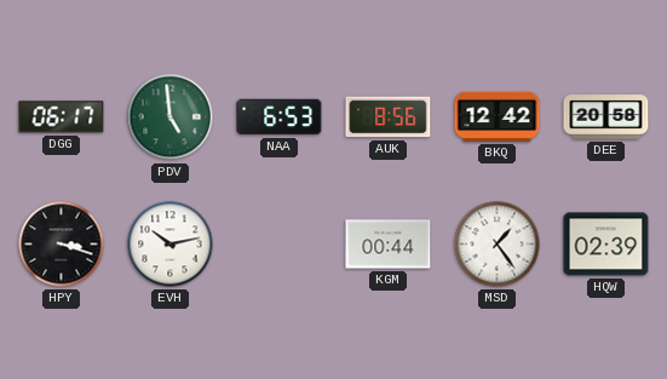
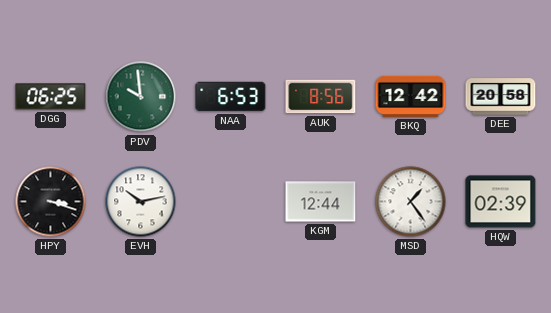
DGG: 06:17 -> 06:25
PDV: 4:59 -> 9:59
KGM: 00:44 -> 12:44
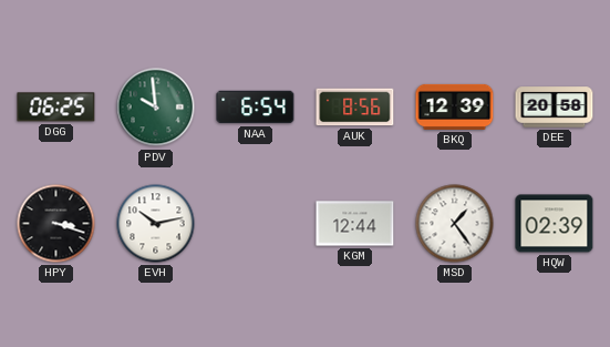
NAA: 6:53 -> 6:54
BKQ: 12:42 -> 12:39
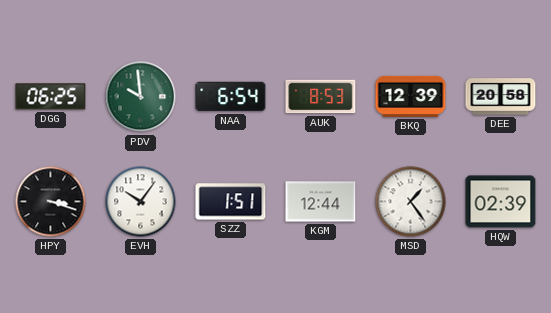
AUK: 8:56 -> 8:53
EVH: 10:13 -> 10:06
SZZ: none -> 1:51
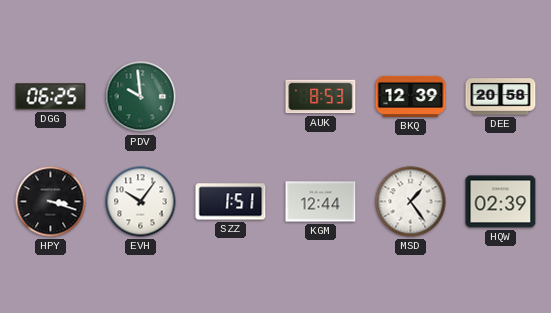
NAA: 6:54 -> none
